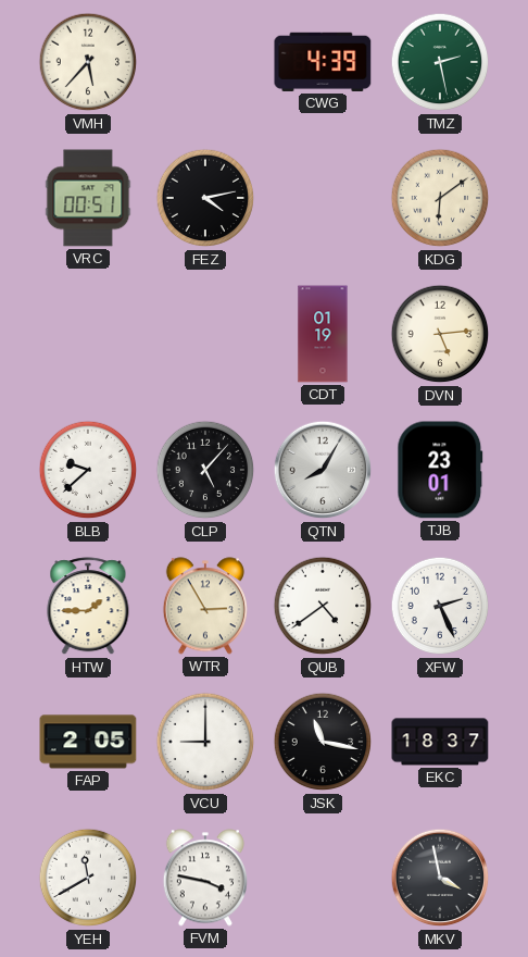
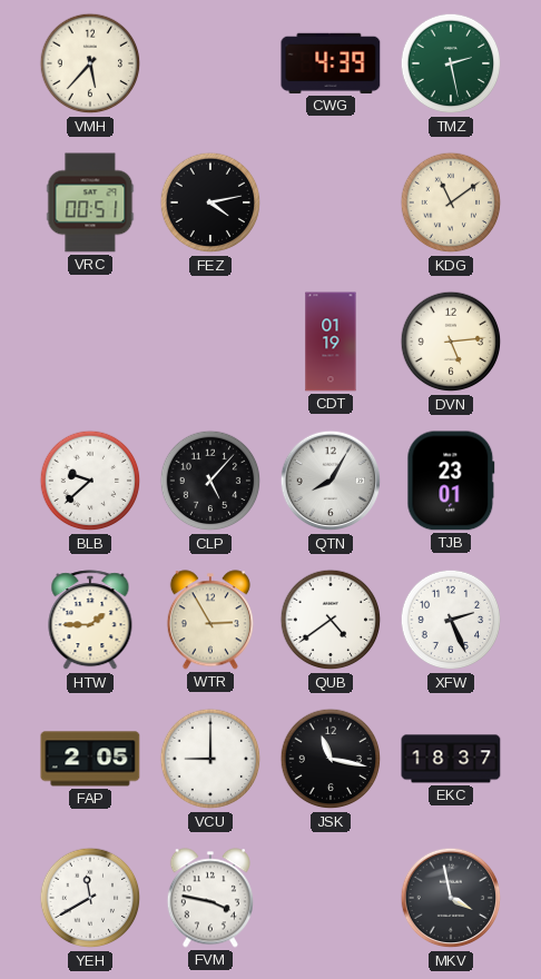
KDG: 6:09 -> 11:09
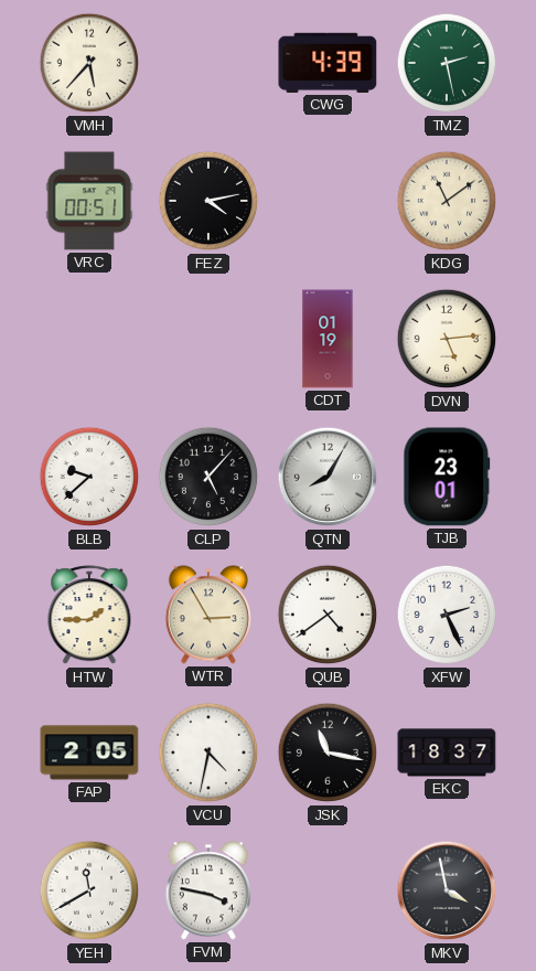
VCU: 9:00 -> 4:32
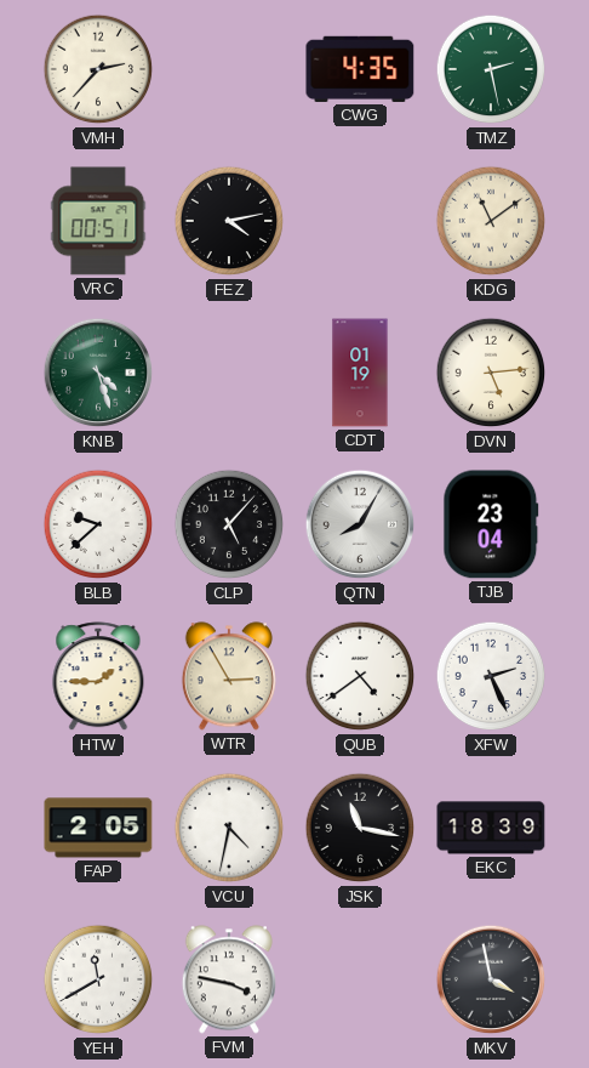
VMH: 5:37 -> 2:37
CWG: 4:39 -> 4:35
KNB: none -> 4:27
TJB: 23:01 -> 23:04
EKC: 18:37 -> 18:39
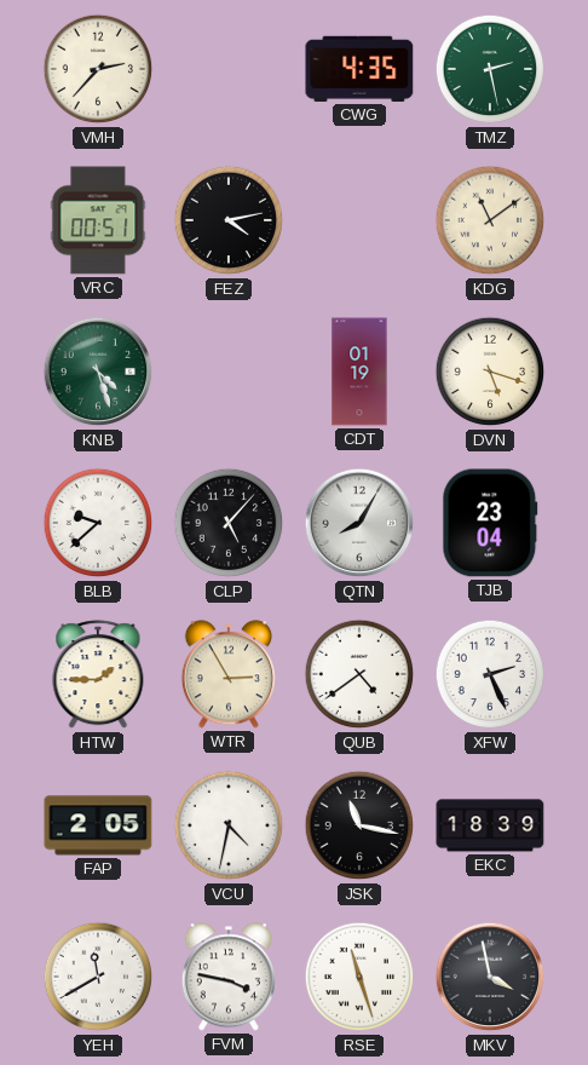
DVN: 5:14 -> 5:18
RSE: none -> 11:27
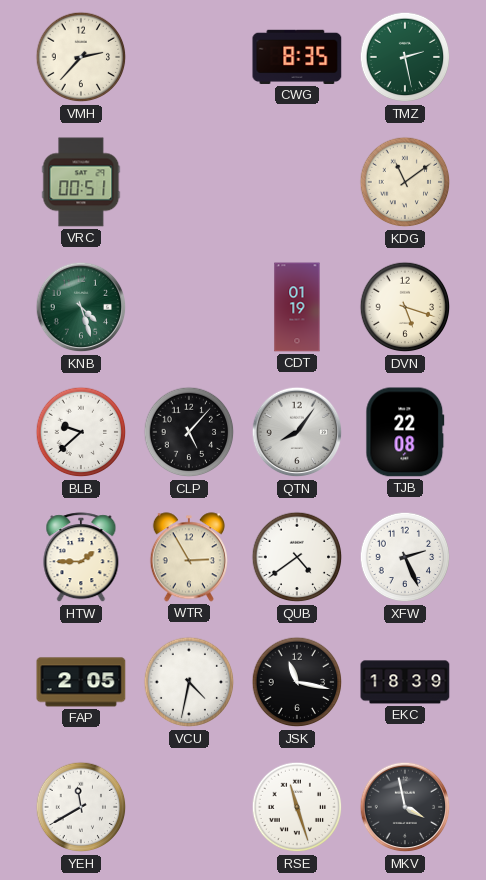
CWG: 4:35 -> 8:35
FEZ: 4:13 -> none
QTN: 8:05 -> 8:06
TJB: 23:04 -> 22:08
FVM: 3:47 -> none
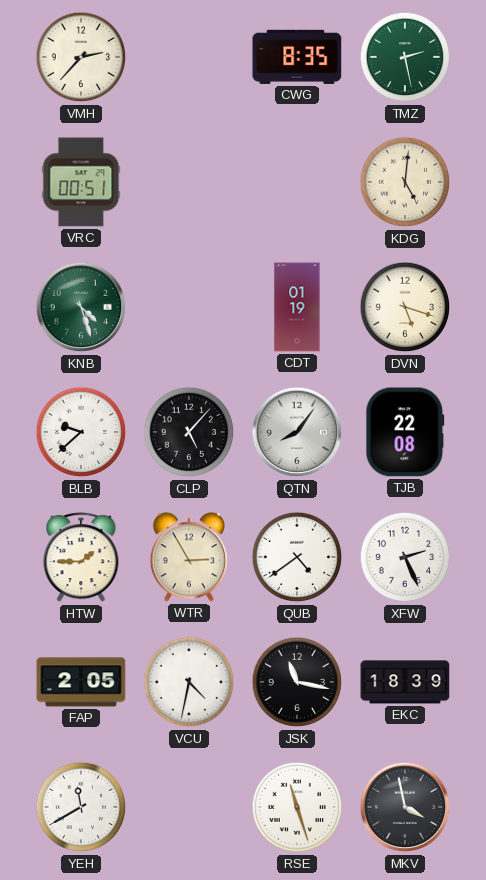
KDG: 11:09 -> 5:01
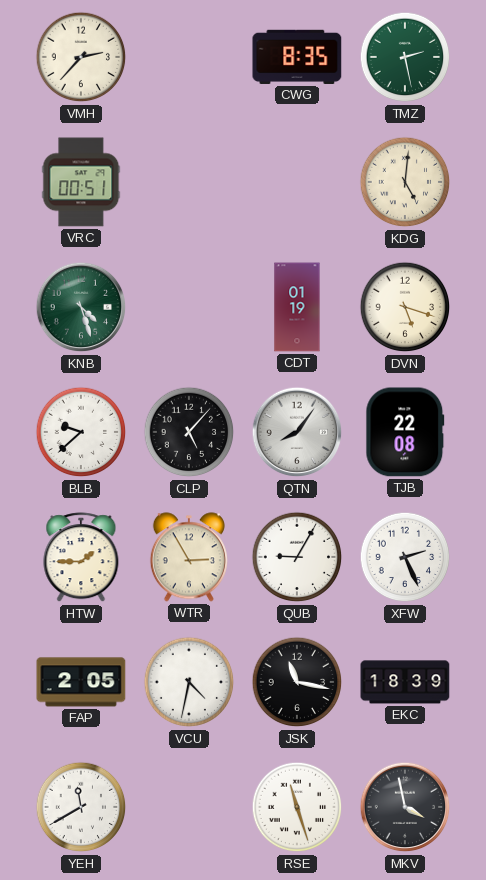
QUB: 4:39 -> 9:05
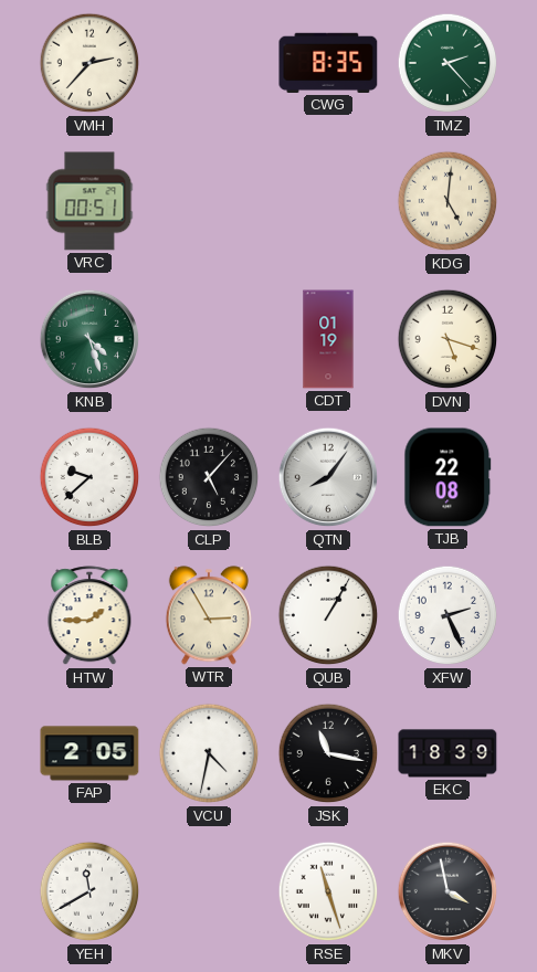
TMZ: 2:28 -> 2:23
QUB: 9:05 -> 1:05
